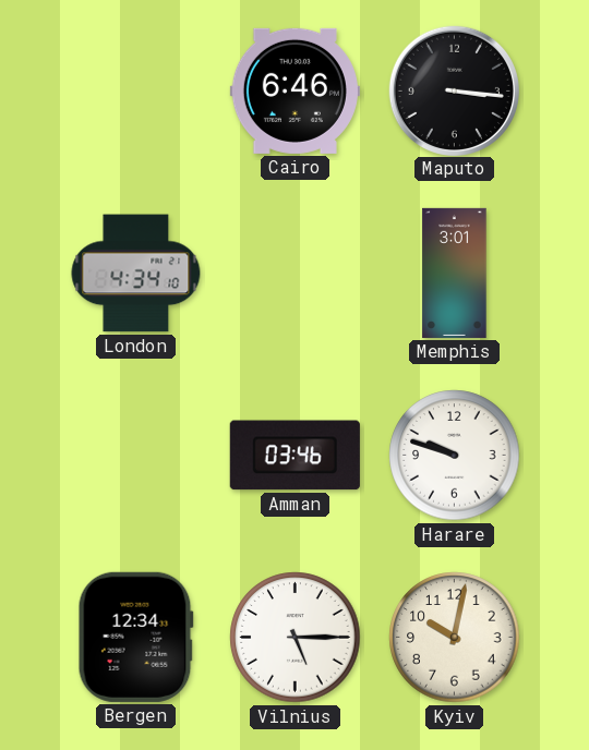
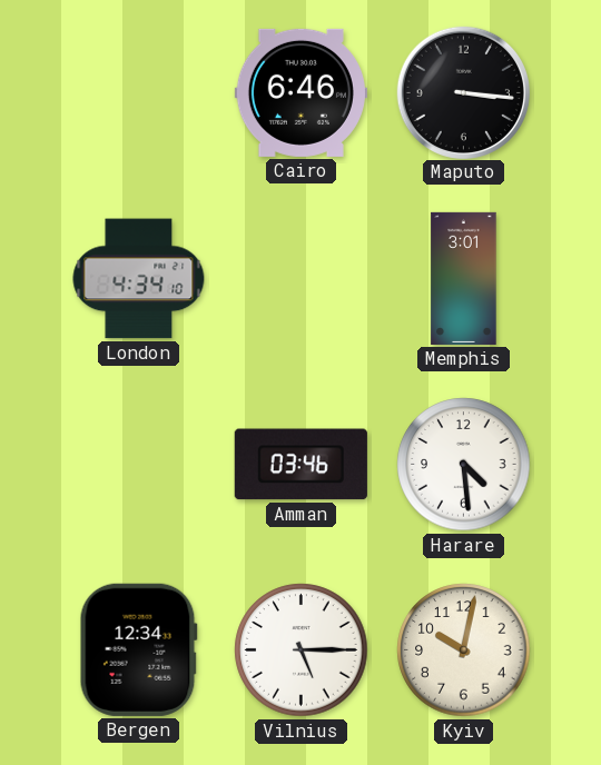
Harare: 9:48 -> 4:29
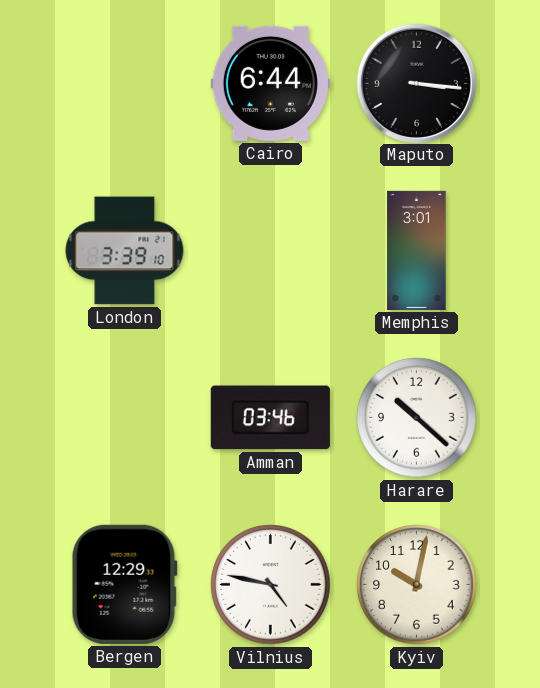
Cairo: 6:46 -> 6:44
London: 4:34 -> 3:39
Harare: 4:29 -> 10:22
Bergen: 12:34 -> 12:29
Vilnius: 5:15 -> 4:47
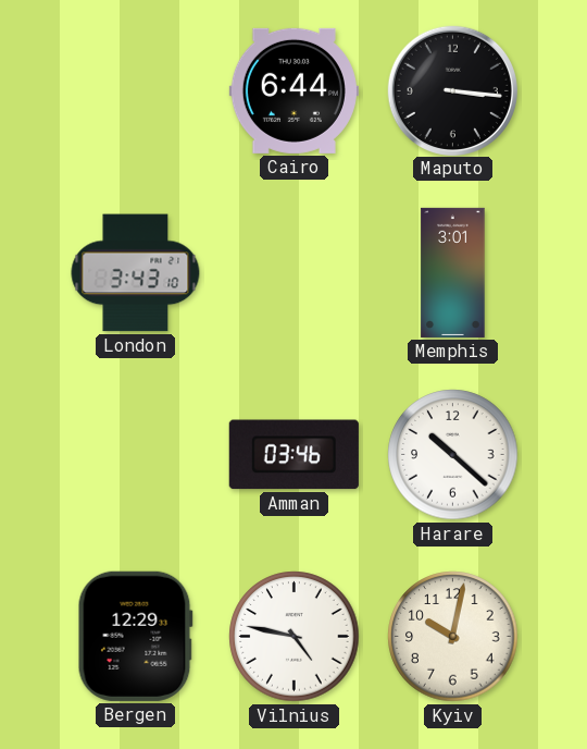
London: 3:39 -> 3:43
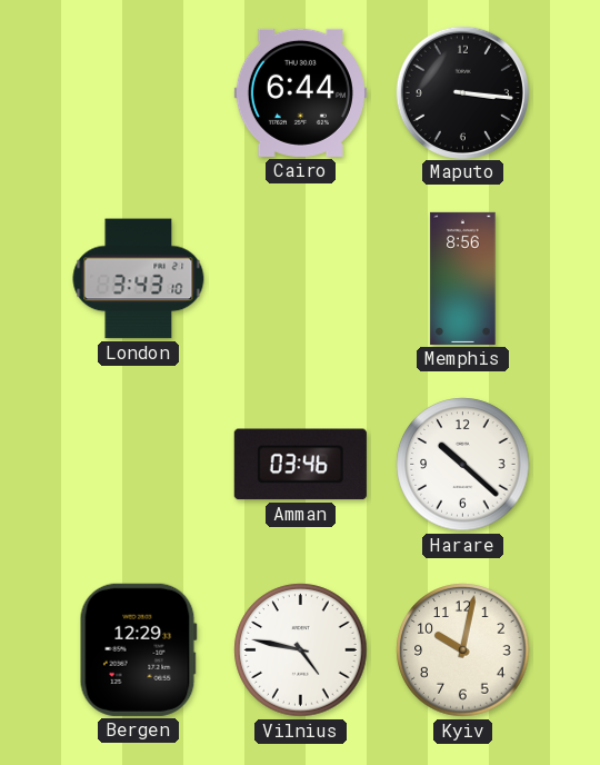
Memphis: 3:01 -> 8:56
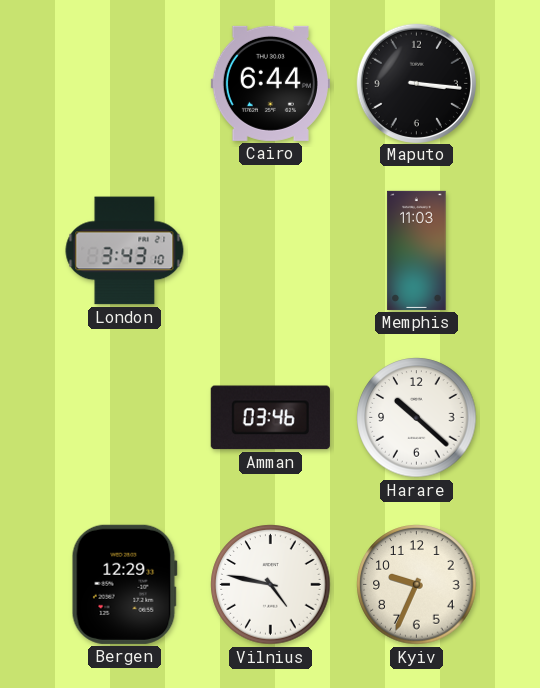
Memphis: 8:56 -> 11:03
Kyiv: 10:02 -> 9:34
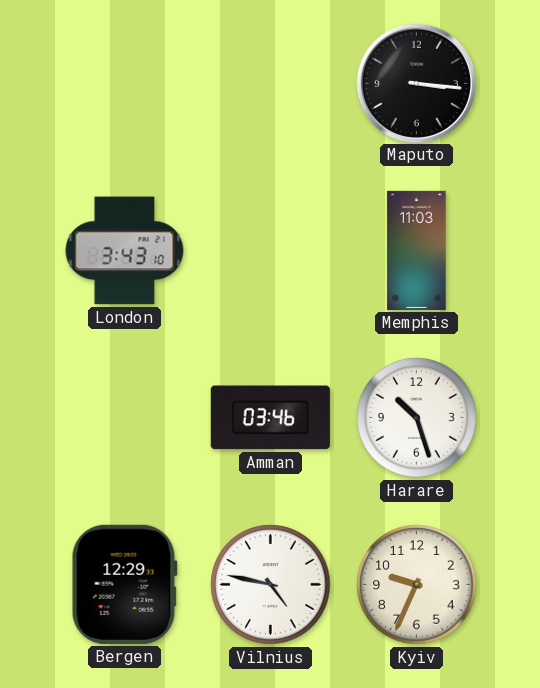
Cairo: 6:44 -> none
Harare: 10:22 -> 10:27
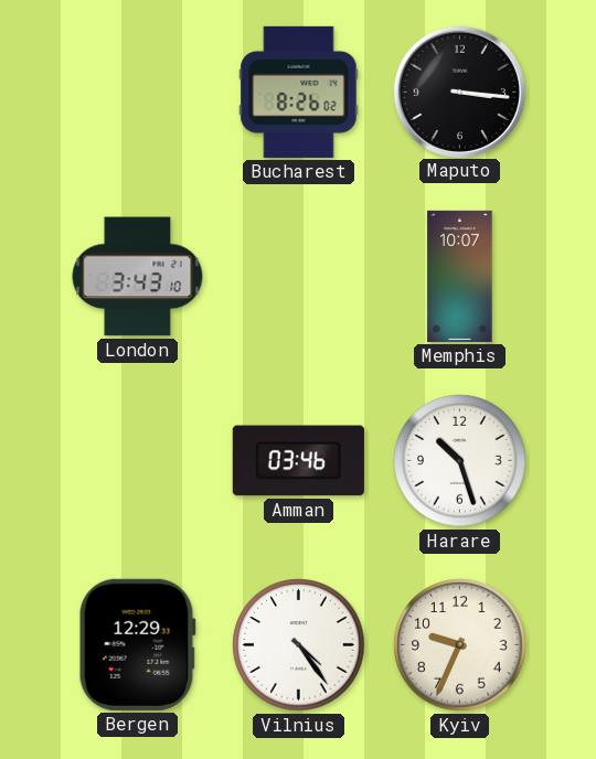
Bucharest: none -> 8:26
Memphis: 11:03 -> 10:07
Vilnius: 4:47 -> 4:24
